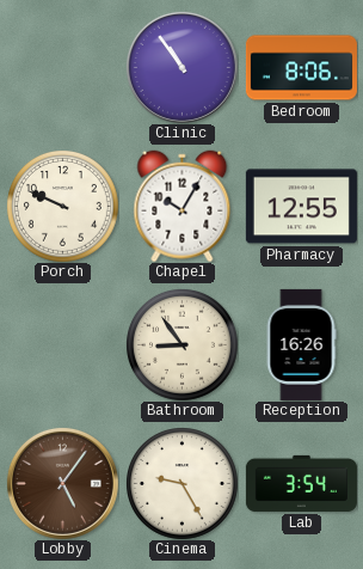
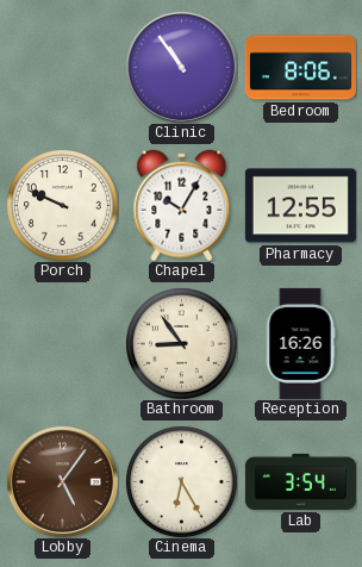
Cinema: 9:25 -> 6:25
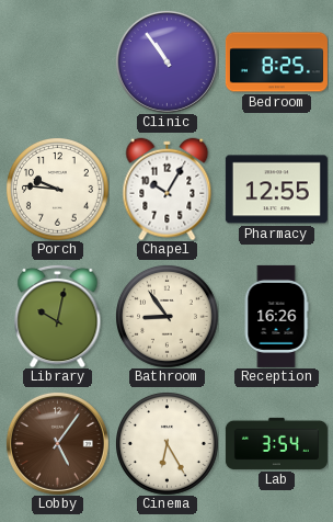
Bedroom: 8:06 -> 8:25
Porch: 9:49 -> 9:46
Library: none -> 10:02
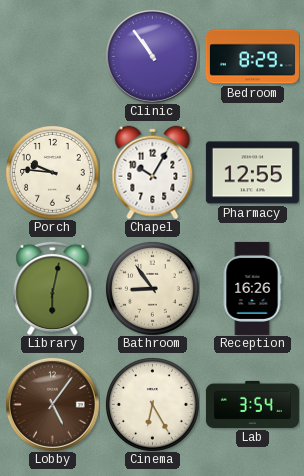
Bedroom: 8:25 -> 8:29
Library: 10:02 -> 6:02
